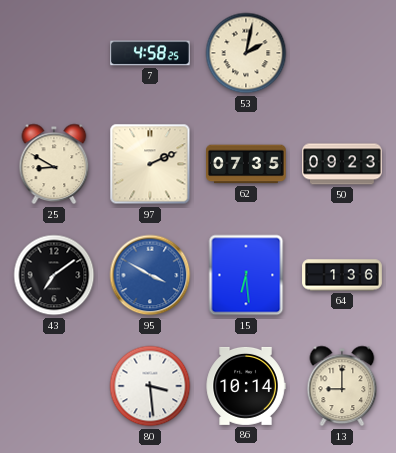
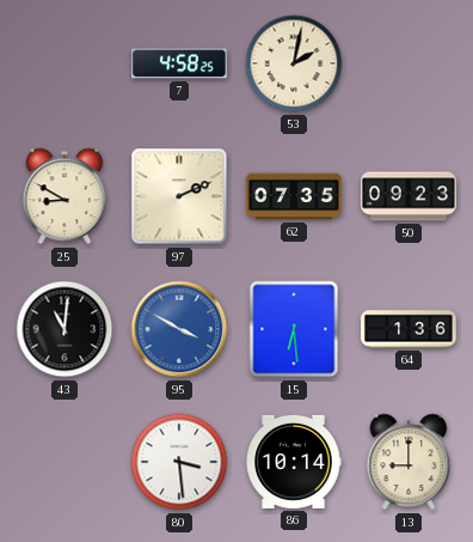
43: 7:09 -> 11:01
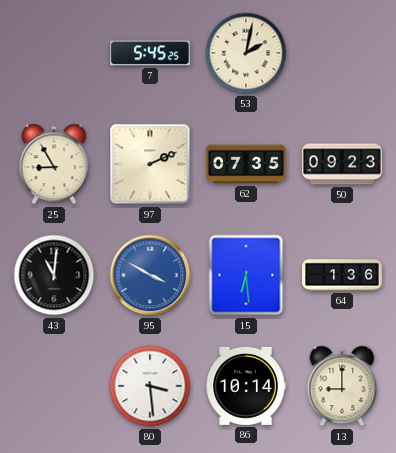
7: 4:58 -> 5:45
25: 8:50 -> 8:55
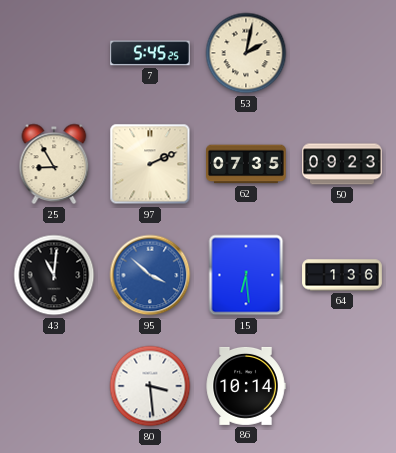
95: 3:50 -> 3:52
13: 9:00 -> none
